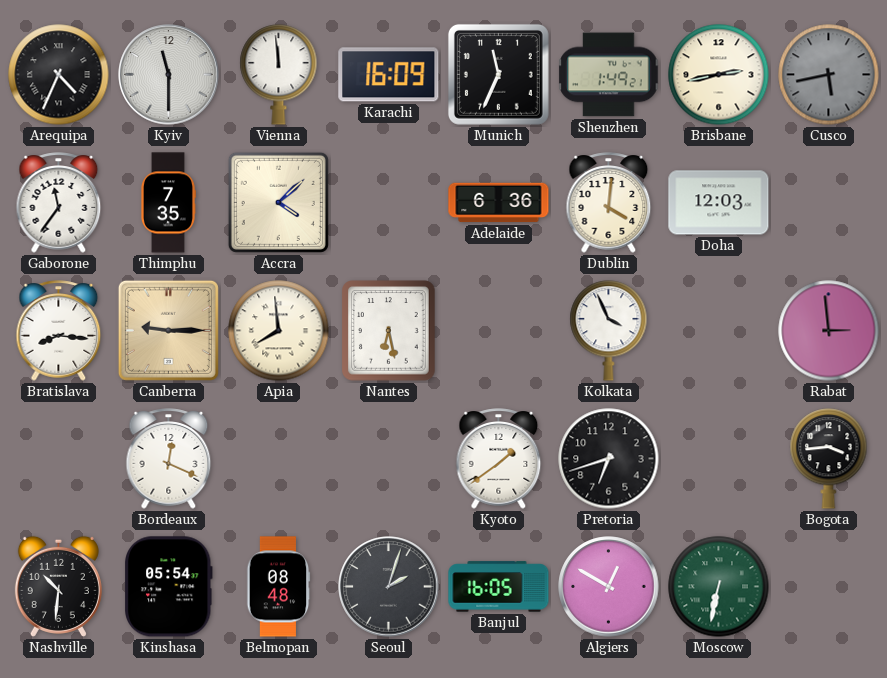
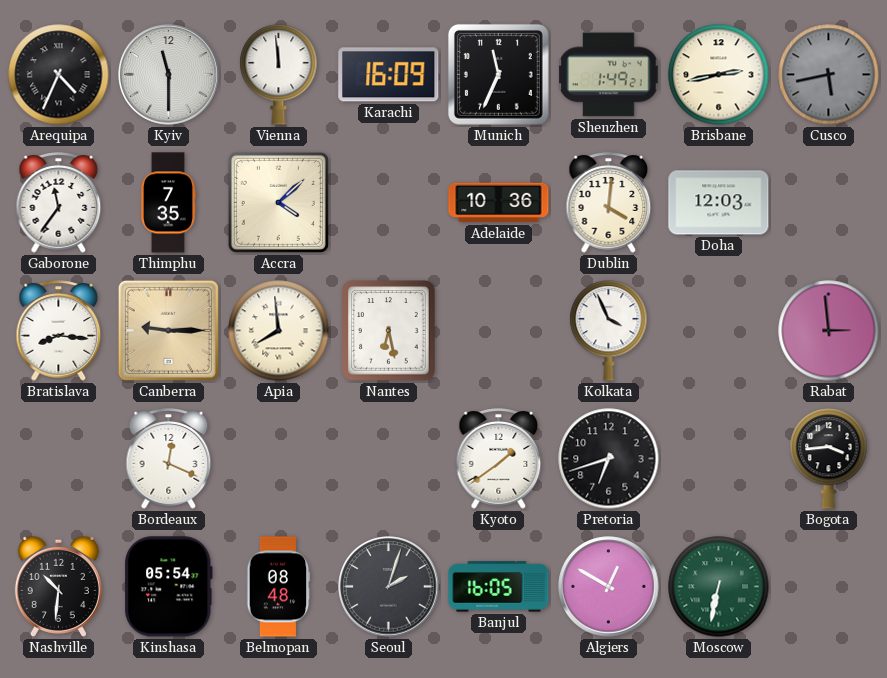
Adelaide: 6:36 -> 10:36
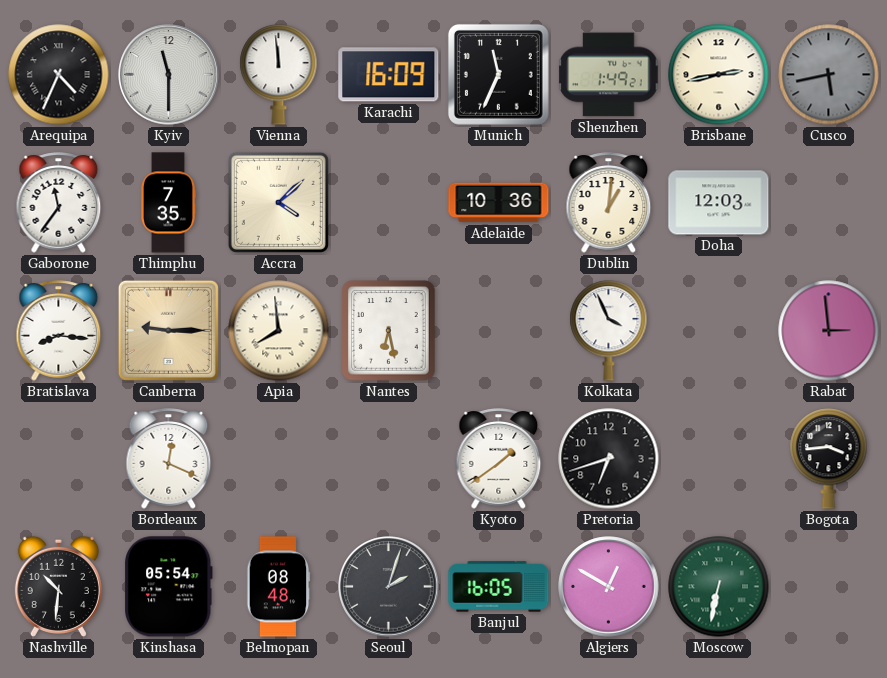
Dublin: 4:01 -> 1:01
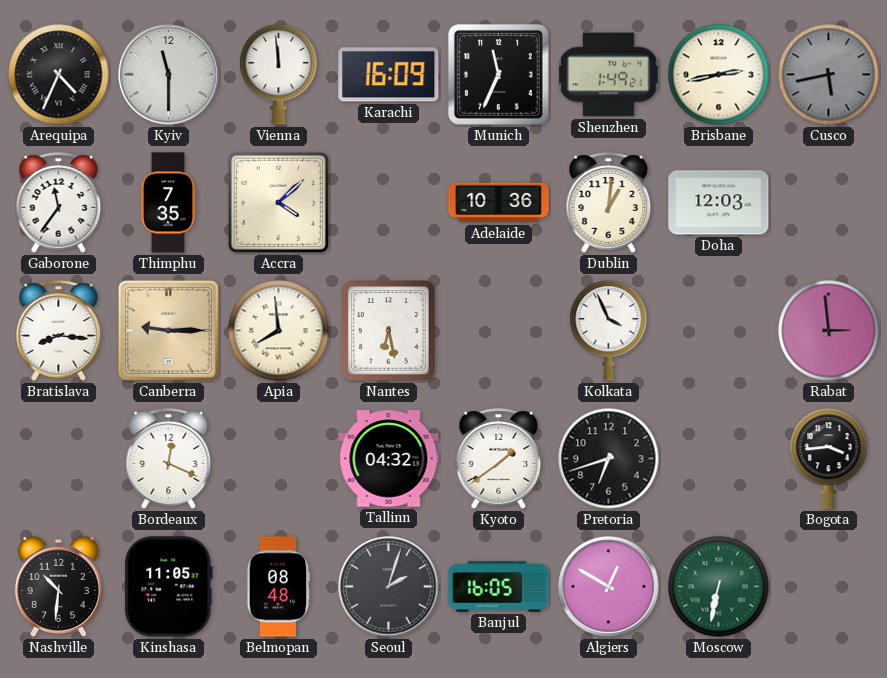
Tallinn: none -> 04:32
Kinshasa: 05:54 -> 11:05
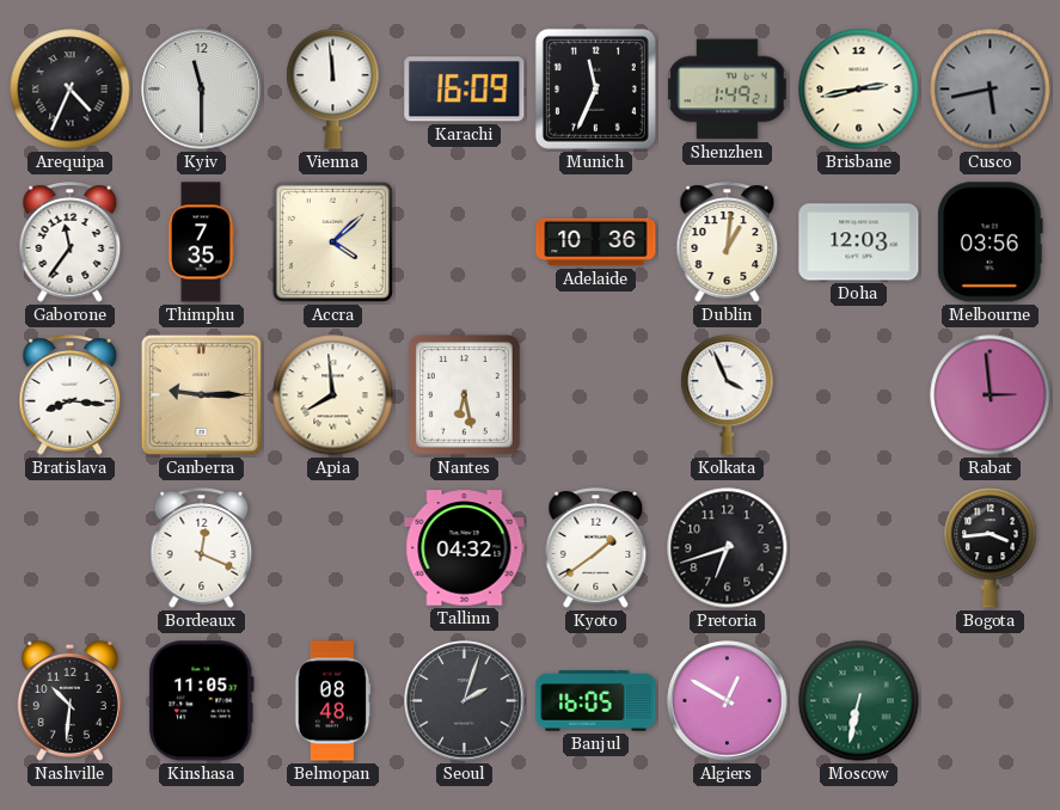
Melbourne: none -> 03:56
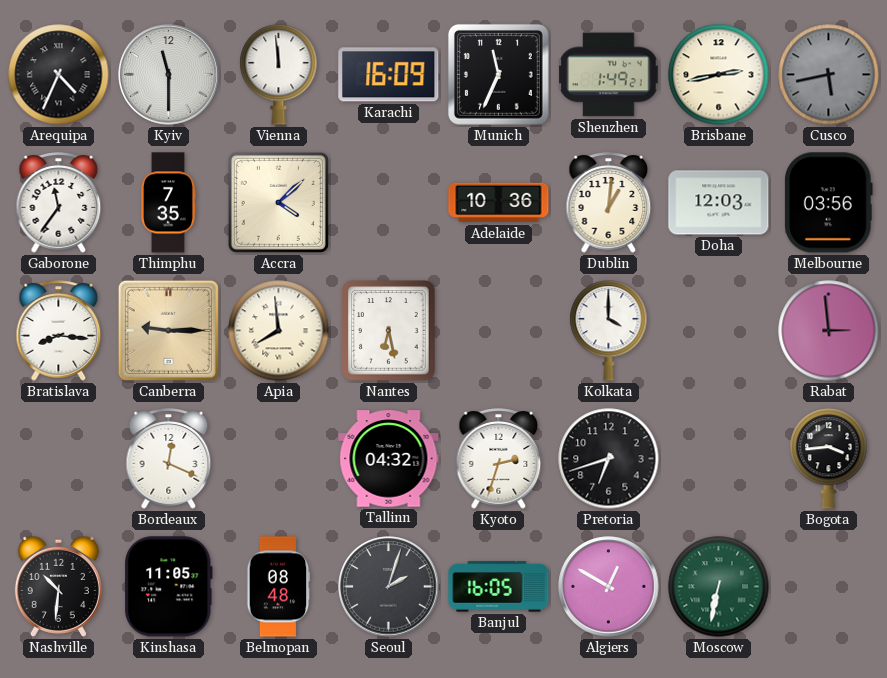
Kolkata: 3:56 -> 4:00
Kyoto: 1:39 -> 2:33
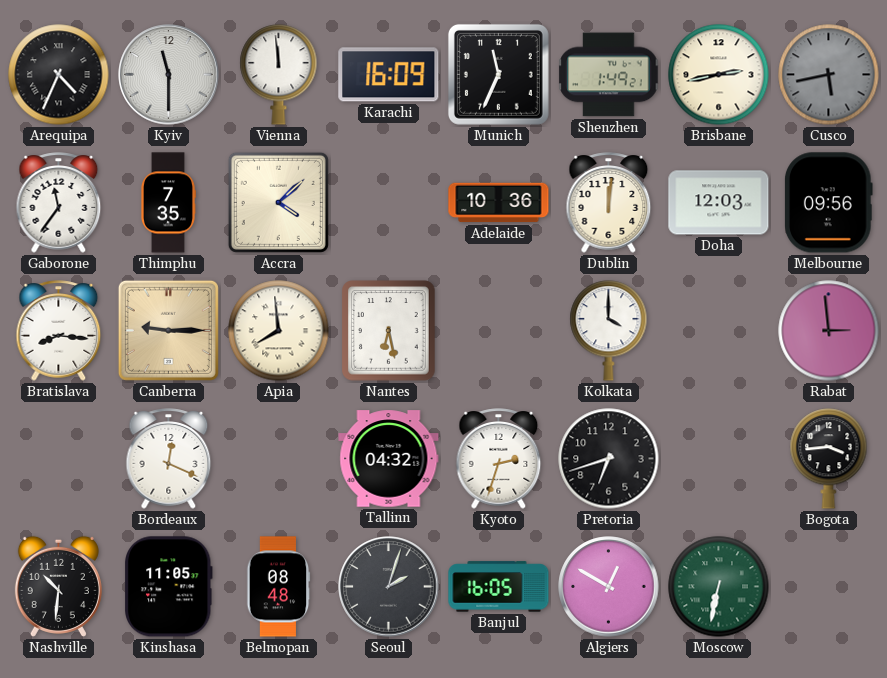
Dublin: 1:01 -> 12:01
Melbourne: 03:56 -> 09:56
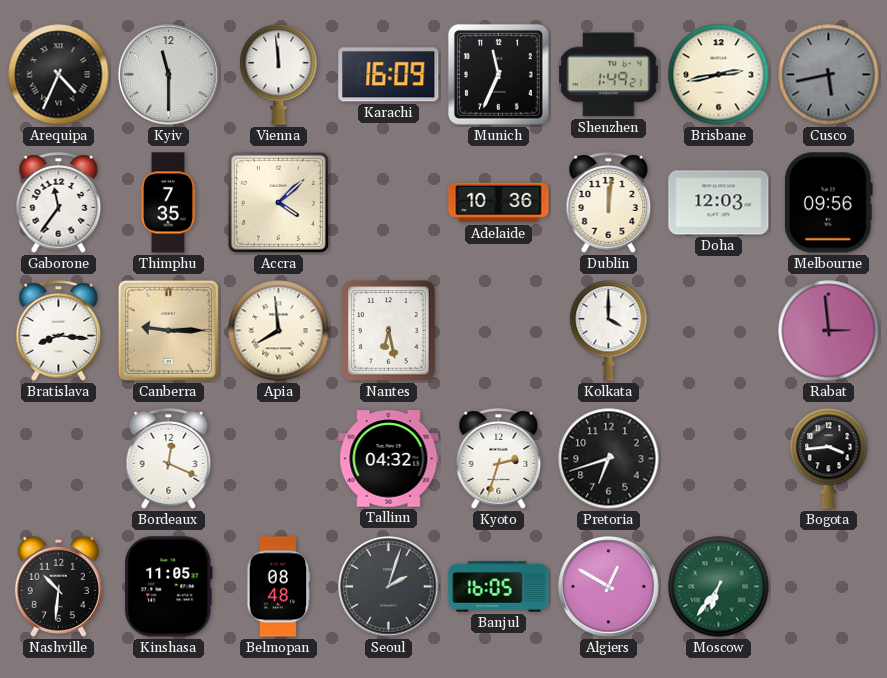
Moscow: 6:32 -> 6:36
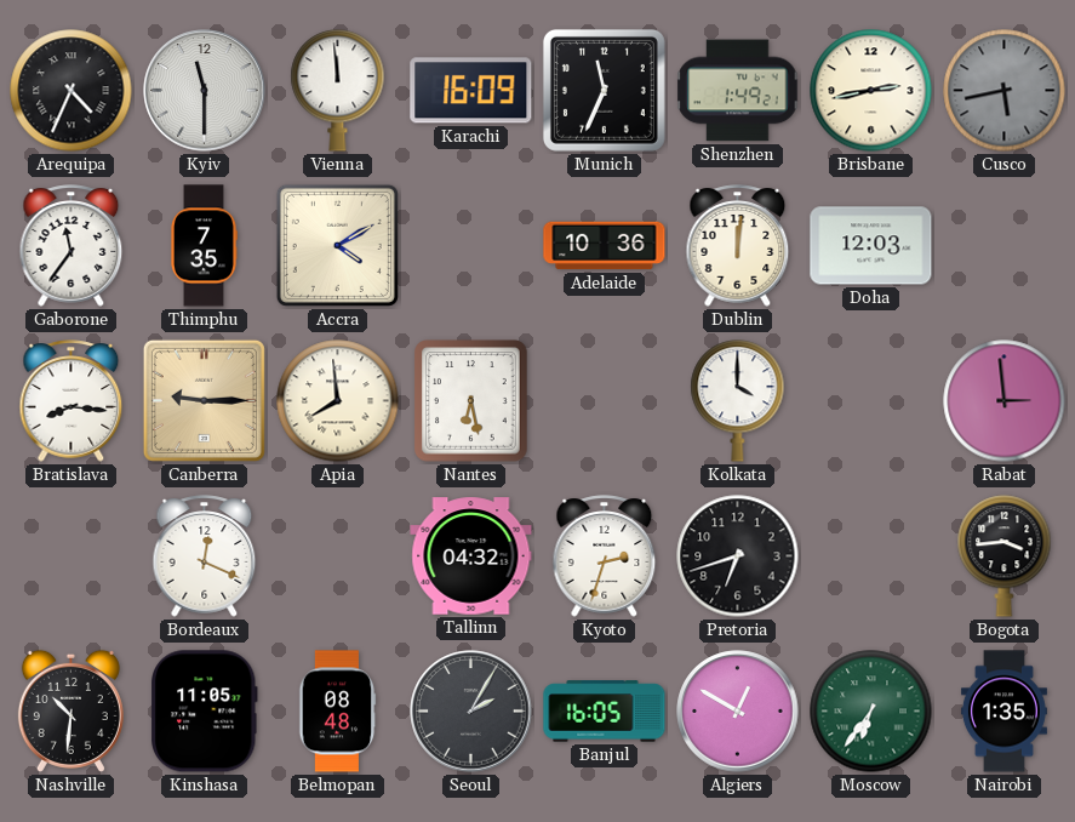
Accra: 4:08 -> 4:10
Melbourne: 09:56 -> none
Seoul: 2:03 -> 2:05
Nairobi: none -> 1:35
